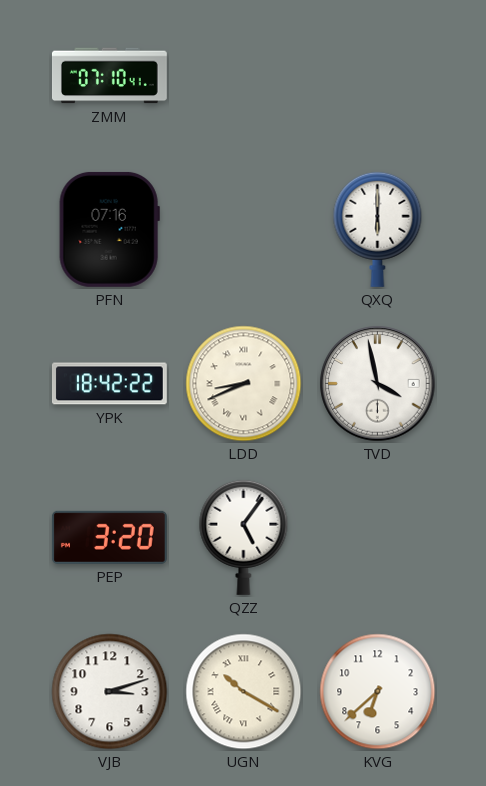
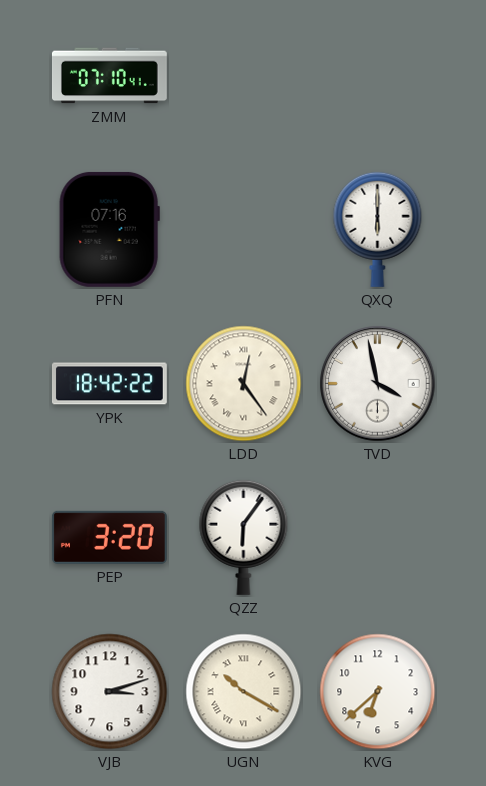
LDD: 8:41 -> 12:24
QZZ: 5:06 -> 6:06
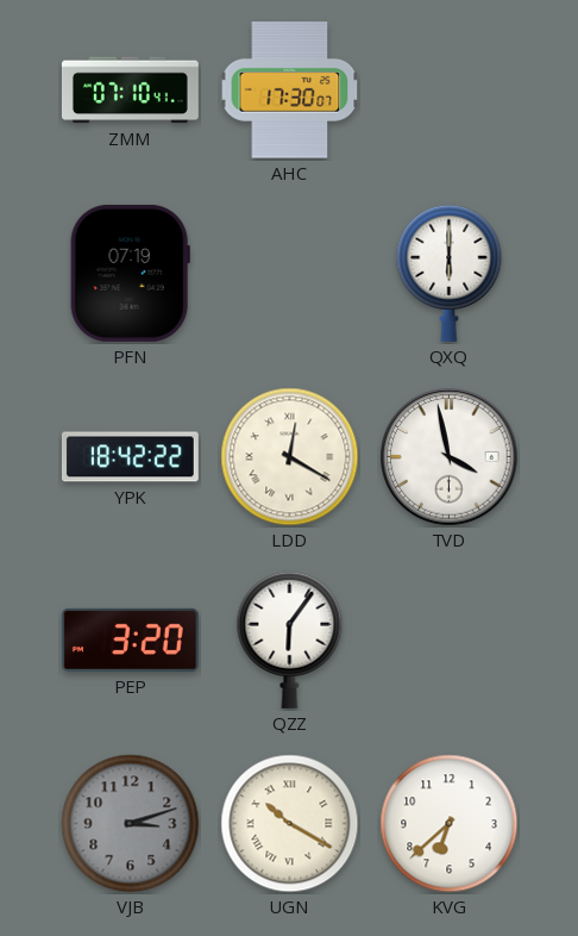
AHC: none -> 17:30
PFN: 07:16 -> 07:19
LDD: 12:24 -> 12:20
VJB dial: white -> grey
